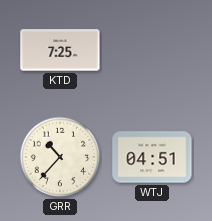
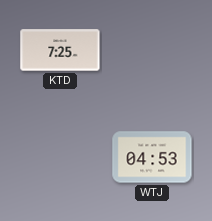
GRR: 10:37 -> none
WTJ: 04:51 -> 04:53
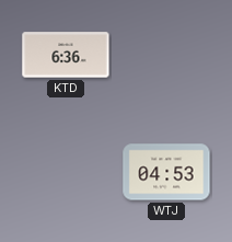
KTD: 7:25 -> 6:36
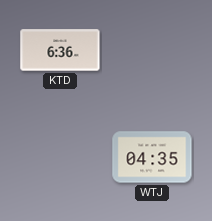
WTJ: 04:53 -> 04:35
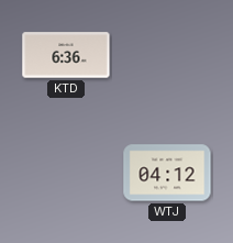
WTJ: 04:35 -> 04:12
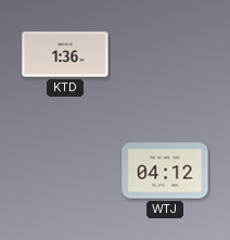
KTD: 6:36 -> 1:36
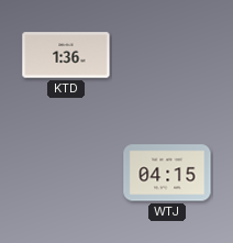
WTJ: 04:12 -> 04:15
